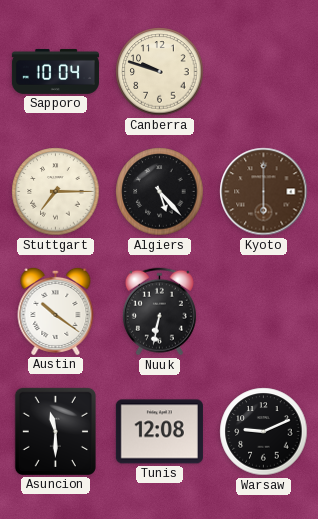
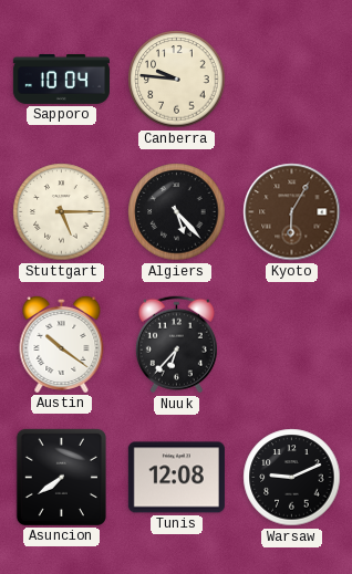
Canberra: 9:48 -> 9:46
Stuttgart: 7:15 -> 5:15
Kyoto: 6:00 -> 6:05
Nuuk: 6:32 -> 6:37
Asuncion: 11:30 -> 7:39
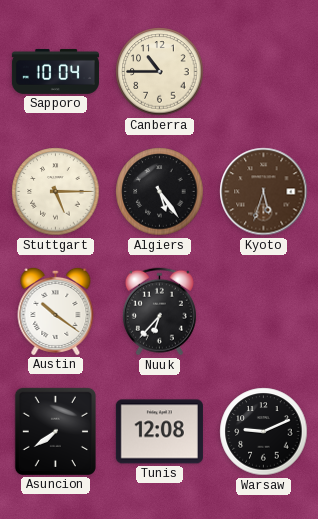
Canberra: 9:46 -> 10:45
Algiers: 5:23 -> 5:24
Kyoto: 6:05 -> 5:33
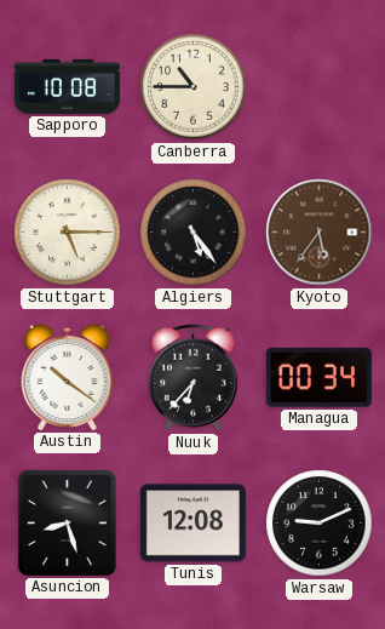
Sapporo: 10:04 -> 10:08
Kyoto: 5:33 -> 5:36
Managua: none -> 00:34
Asuncion: 7:39 -> 8:27
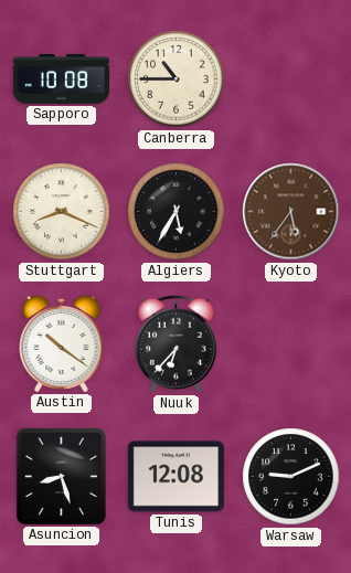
Stuttgart: 5:15 -> 8:19
Algiers: 5:24 -> 5:35
Managua: 00:34 -> none
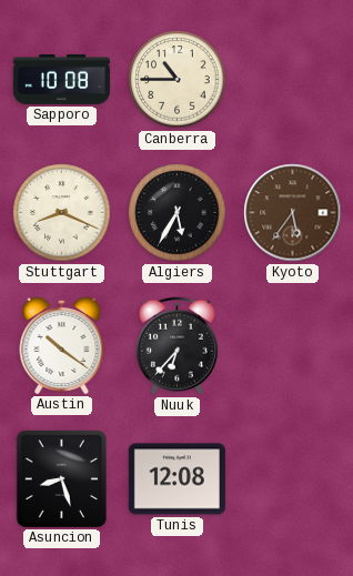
Warsaw: 9:11 -> none
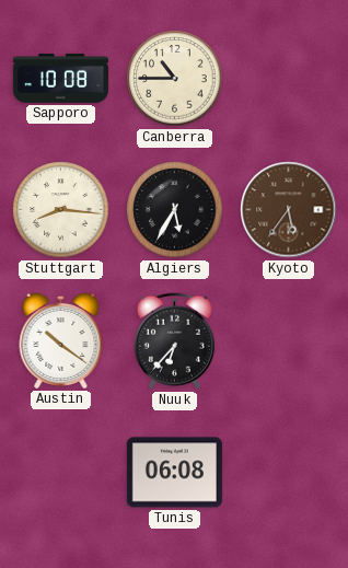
Stuttgart: 8:19 -> 8:16
Asuncion: 8:27 -> none
Tunis: 12:08 -> 06:08
